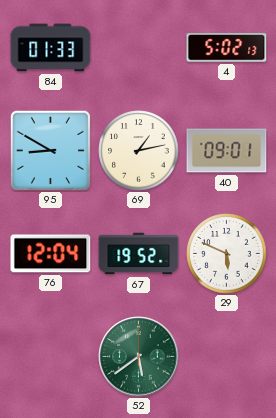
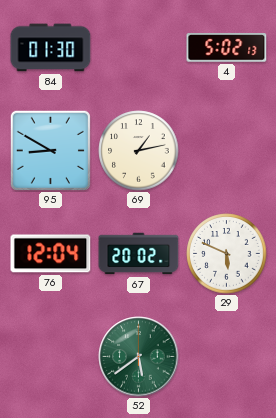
84: 01:33 -> 01:30
40: 09:01 -> none
67: 19:52 -> 20:02
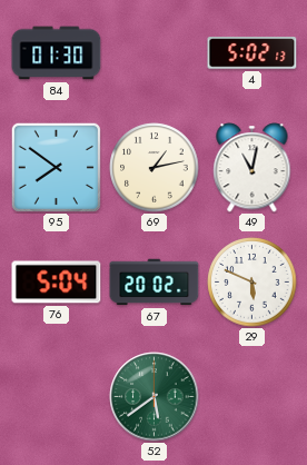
95: 8:50 -> 7:51
49: none -> 11:02
76: 12:04 -> 5:04
